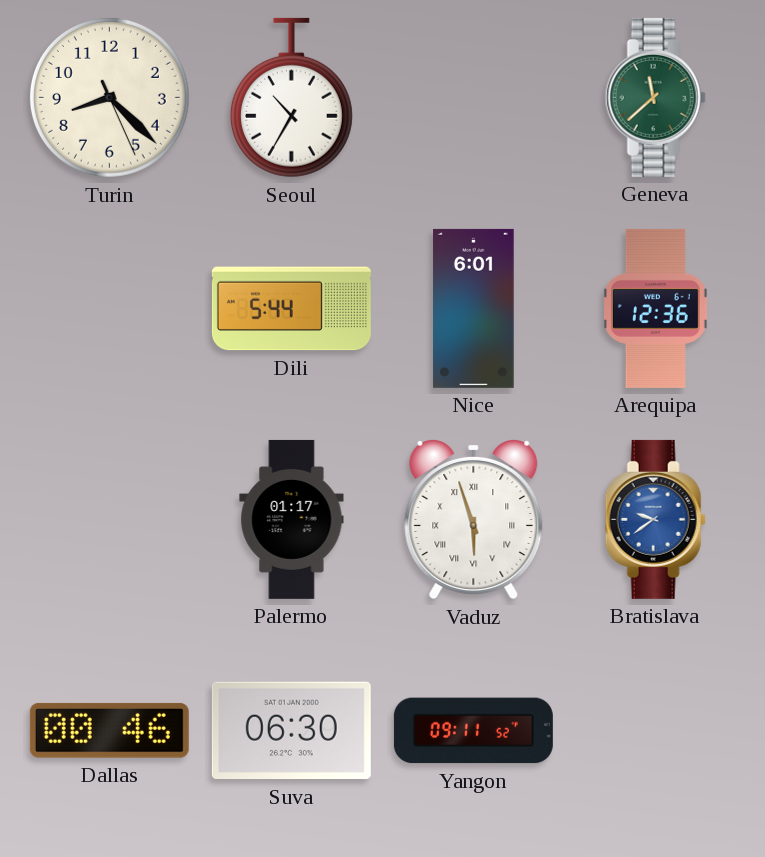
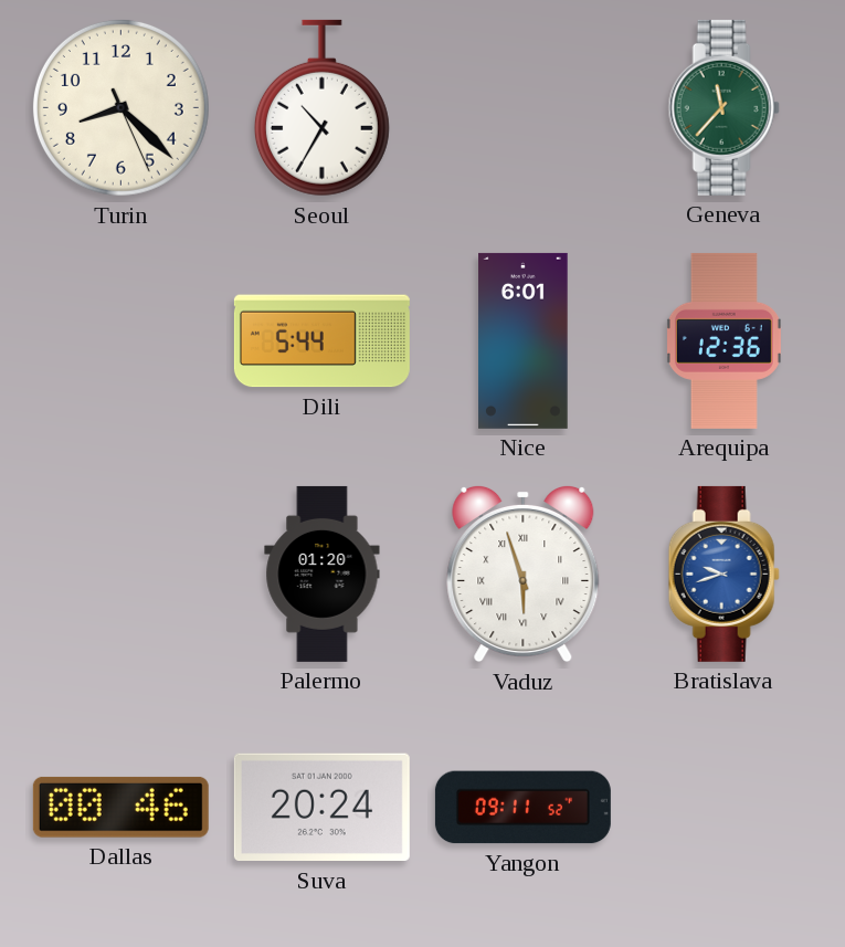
Geneva: 11:38 -> 11:37
Palermo: 01:17 -> 01:20
Bratislava: 9:39 -> 9:42
Suva: 06:30 -> 20:24
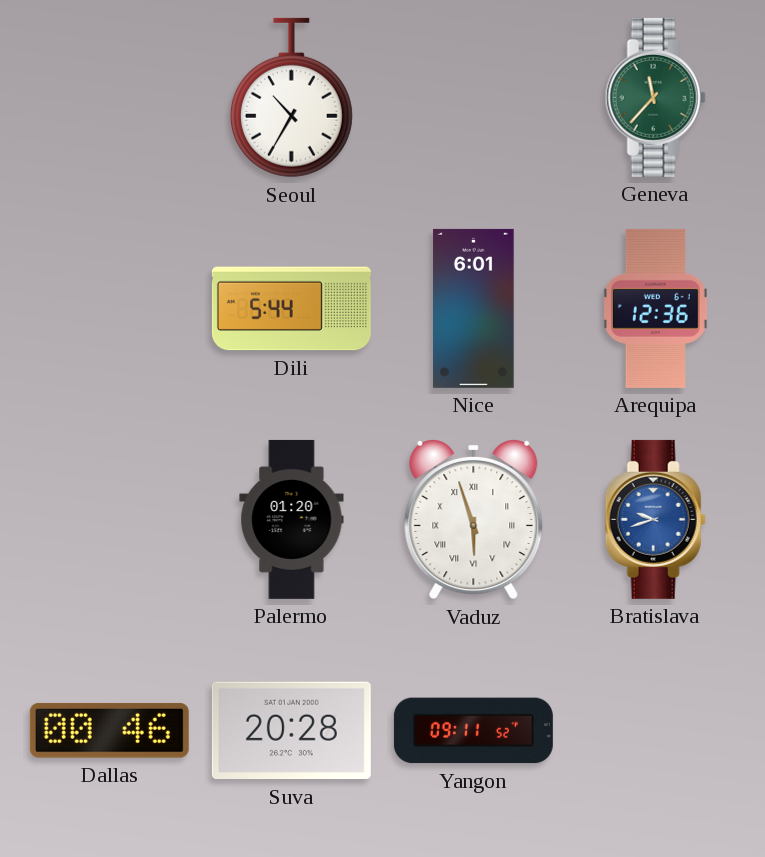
Turin: 8:22 -> none
Suva: 20:24 -> 20:28
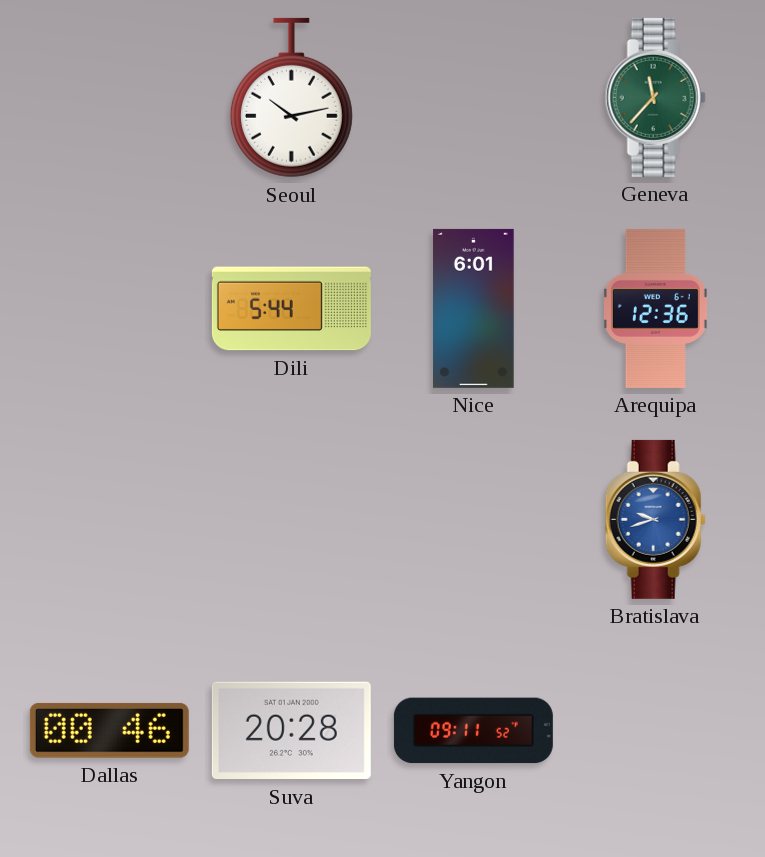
Seoul: 10:35 -> 10:13
Palermo: 01:20 -> none
Vaduz: 5:57 -> none
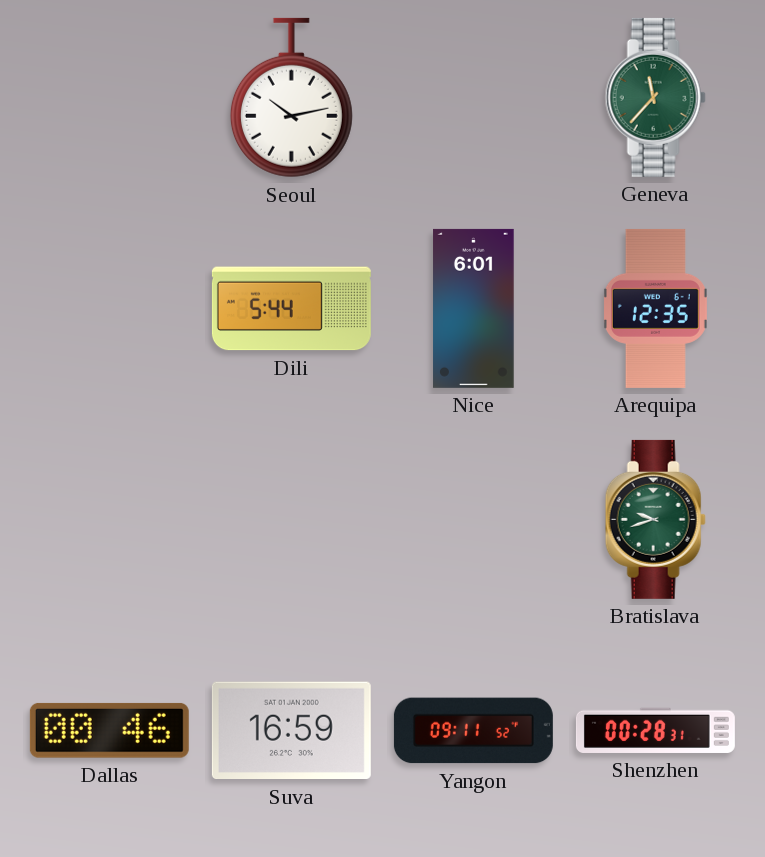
Arequipa: 12:36 -> 12:35
Bratislava dial: blue -> green
Suva: 20:28 -> 16:59
Shenzhen: none -> 00:28
